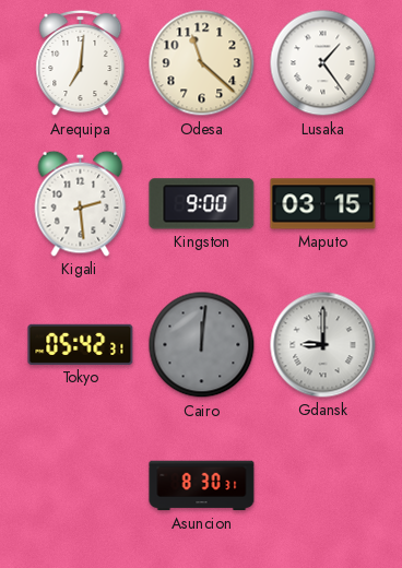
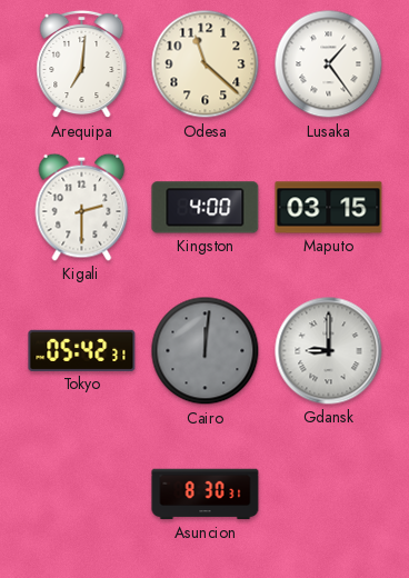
Kigali: 2:29 -> 2:30
Kingston: 9:00 -> 4:00
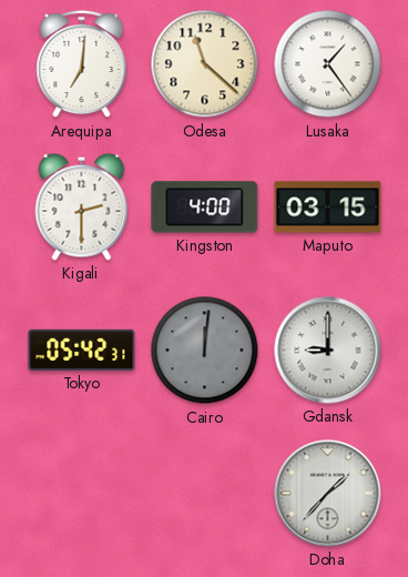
Asuncion: 8:30 -> none
Doha: none -> 1:37
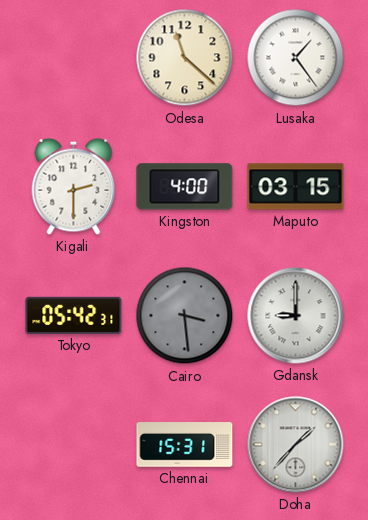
Arequipa: 7:01 -> none
Cairo: 12:01 -> 3:29
Chennai: none -> 15:31
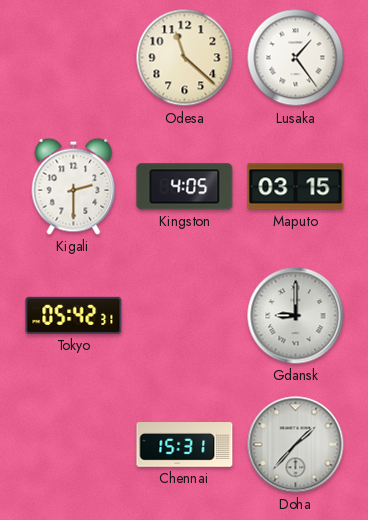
Kingston: 4:00 -> 4:05
Cairo: 3:29 -> none
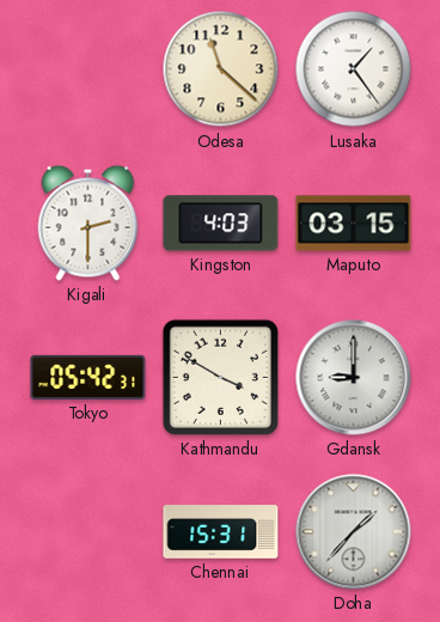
Kingston: 4:05 -> 4:03
Kathmandu: none -> 3:50
